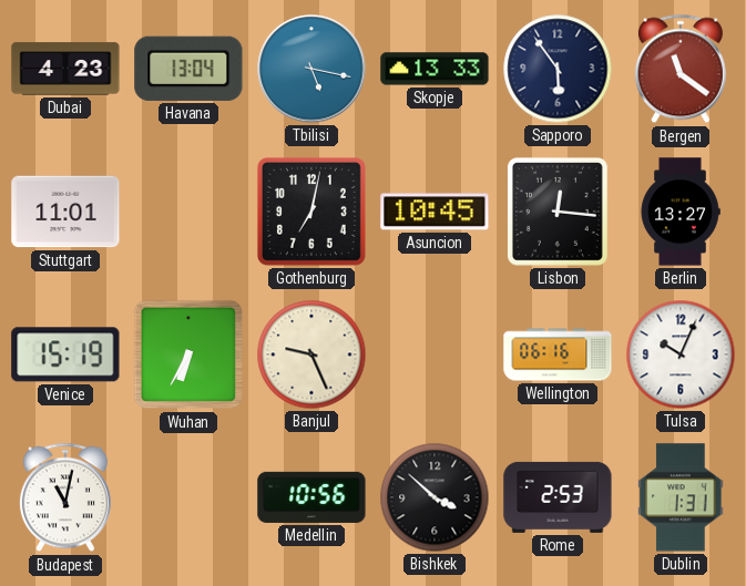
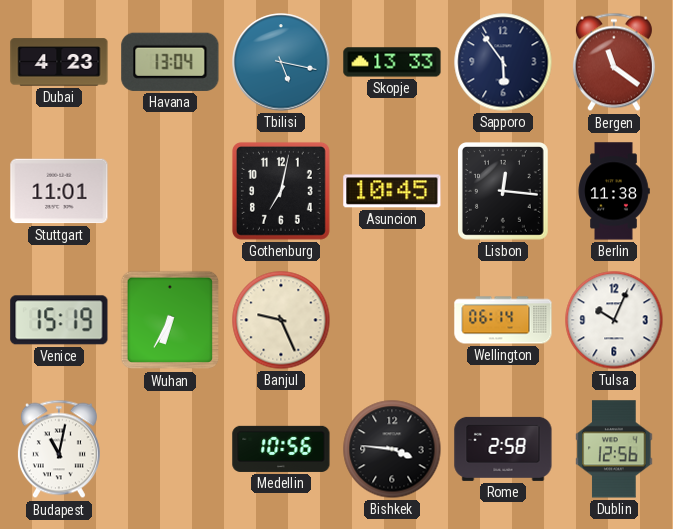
Berlin: 13:27 -> 11:38
Wellington: 06:16 -> 06:14
Bishkek: 3:52 -> 3:46
Rome: 2:53 -> 2:58
Dublin: 1:31 -> 12:56
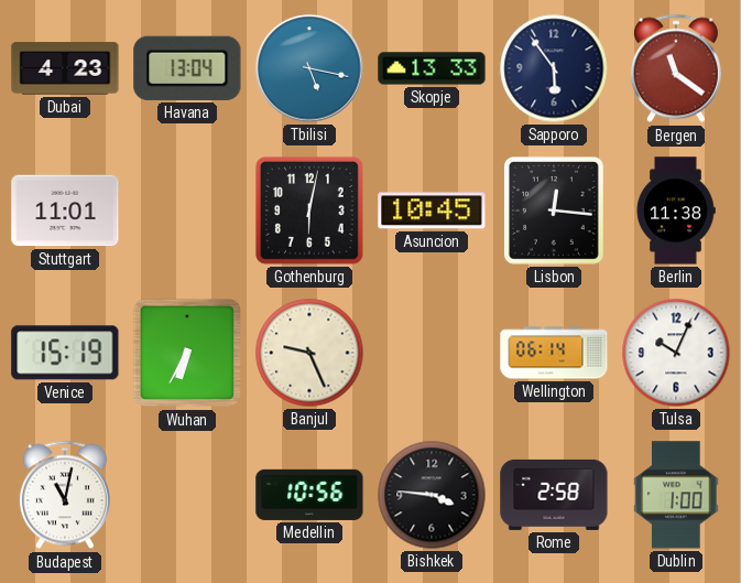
Gothenburg: 7:02 -> 6:02
Dublin: 12:56 -> 1:00
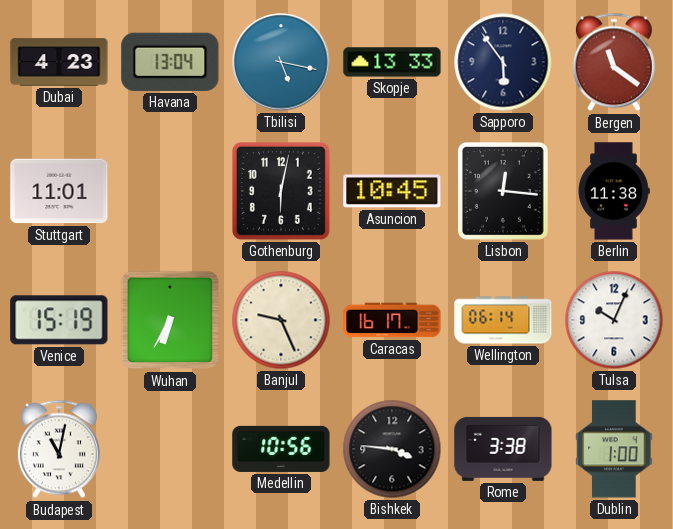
Caracas: none -> 16:17
Rome: 2:58 -> 3:38
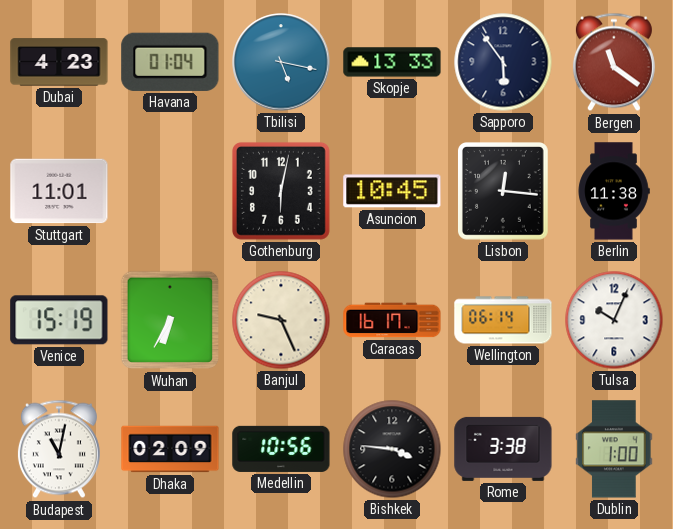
Havana: 13:04 -> 01:04
Dhaka: none -> 02:09
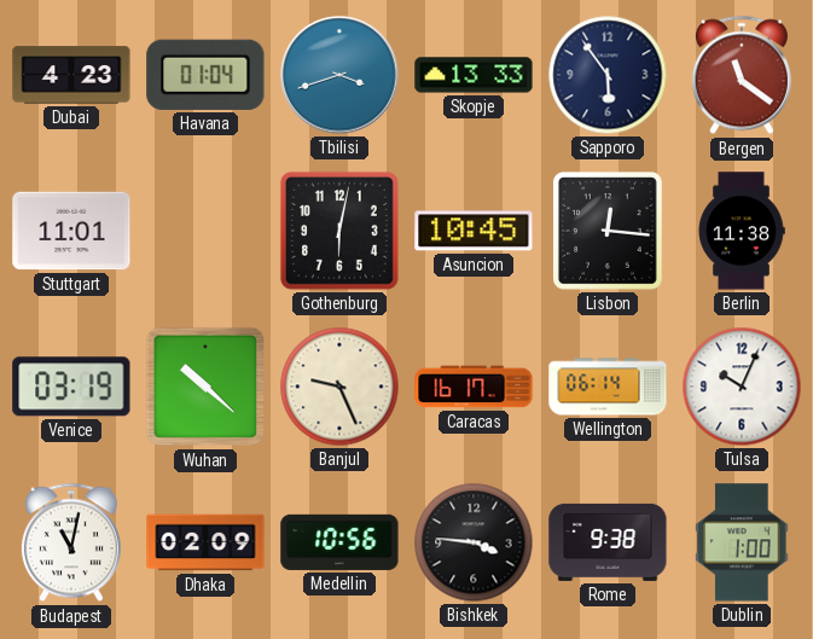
Tbilisi: 5:17 -> 3:42
Venice: 15:19 -> 03:19
Wuhan: 6:35 -> 10:22
Rome: 3:38 -> 9:38
